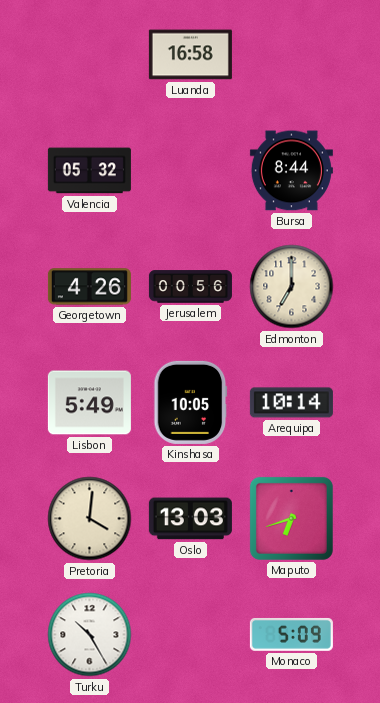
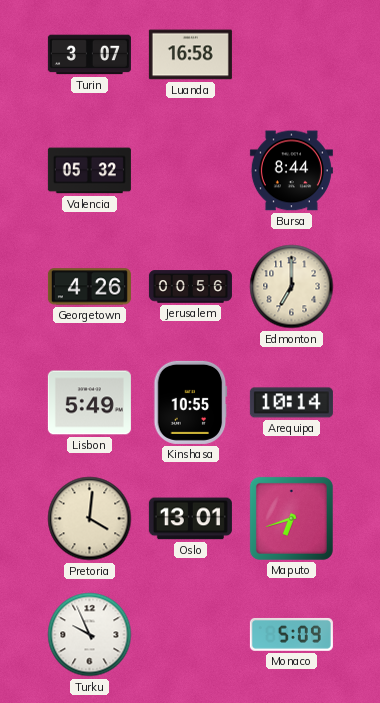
Turin: none -> 3:07
Kinshasa: 10:05 -> 10:55
Oslo: 13:03 -> 13:01
Turku: 10:25 -> 9:56
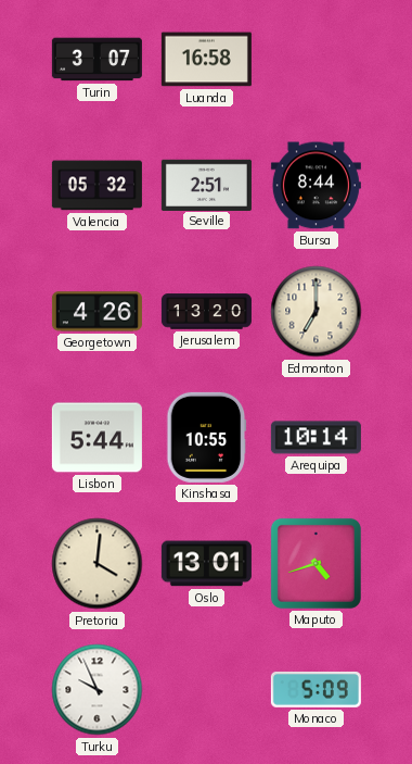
Seville: none -> 2:51
Jerusalem: 00:56 -> 13:20
Lisbon: 5:49 -> 5:44
Maputo: 6:42 -> 4:42
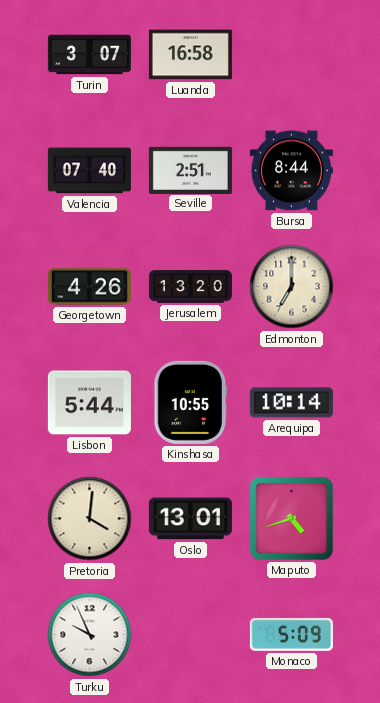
Valencia: 05:32 -> 07:40
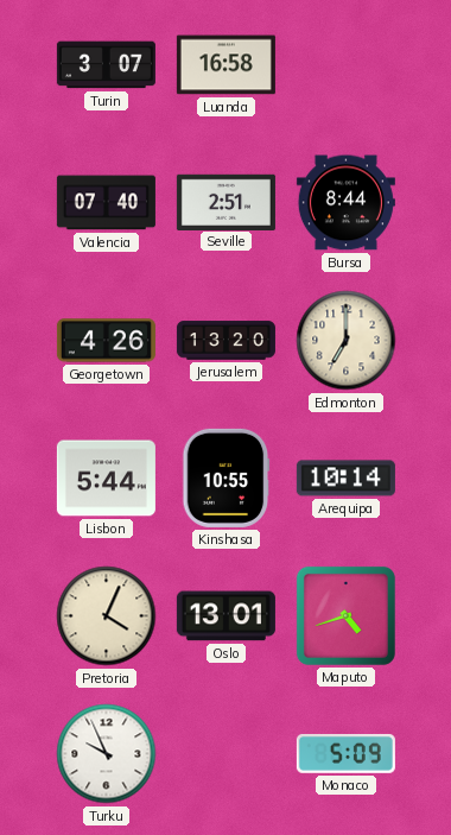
Pretoria: 4:01 -> 4:04
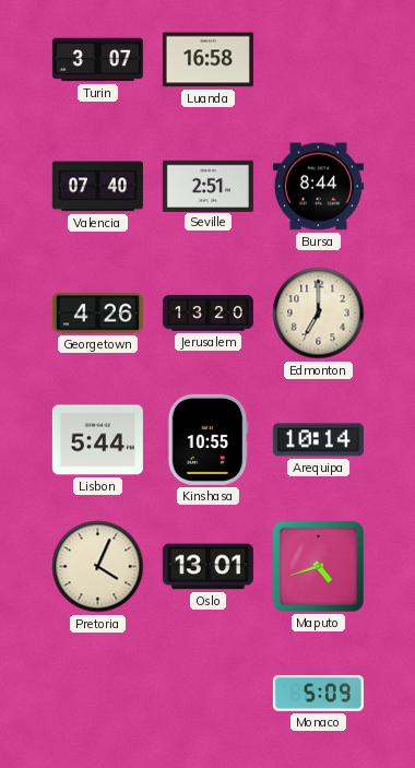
Turku: 9:56 -> none
